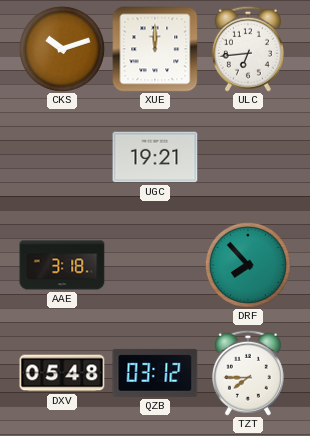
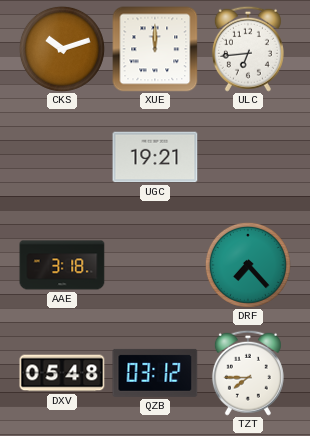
DRF: 7:53 -> 7:23
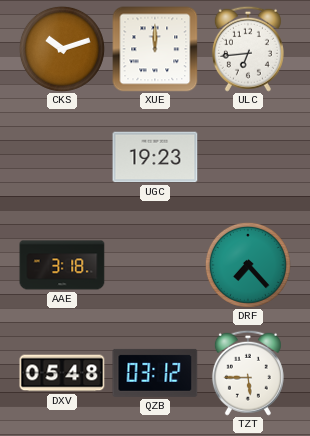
UGC: 19:21 -> 19:23
TZT: 7:45 -> 5:45
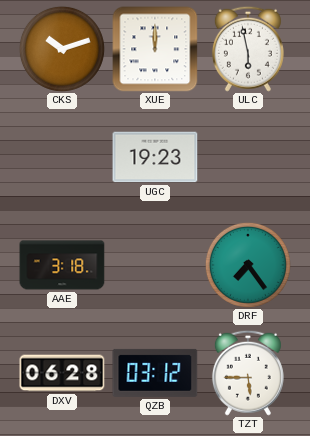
ULC: 6:44 -> 5:58
DRF: 7:23 -> 7:24
DXV: 05:48 -> 06:28
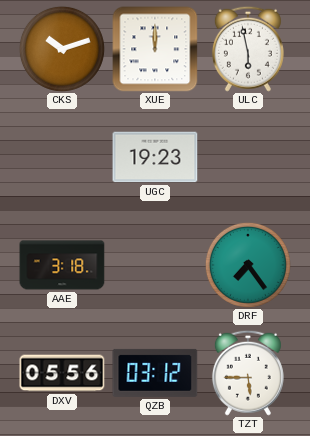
DXV: 06:28 -> 05:56
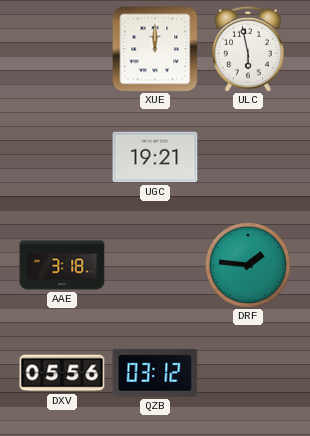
CKS: 10:12 -> none
UGC: 19:23 -> 19:21
DRF: 7:24 -> 1:46
TZT: 5:45 -> none
